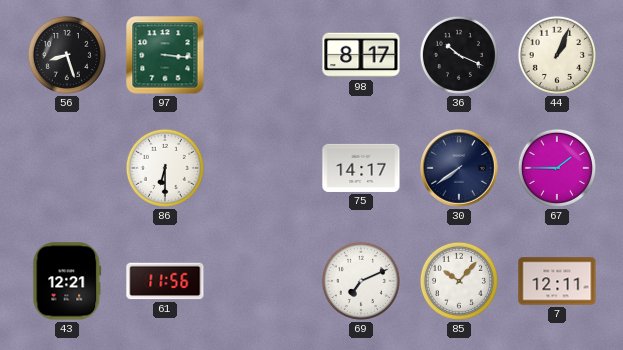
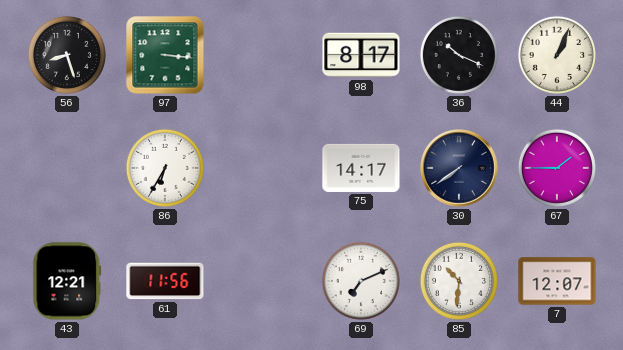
86: 6:30 -> 6:35
85: 10:07 -> 10:31
7: 12:11 -> 12:07
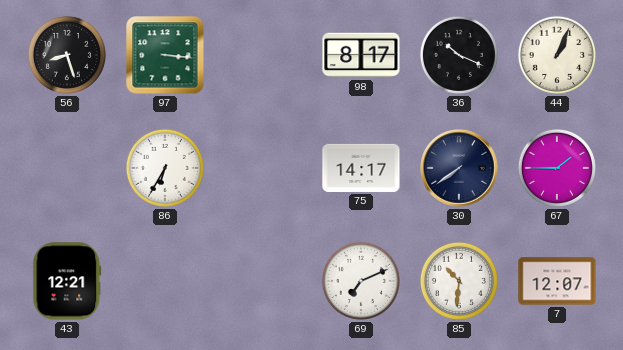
61: 11:56 -> none
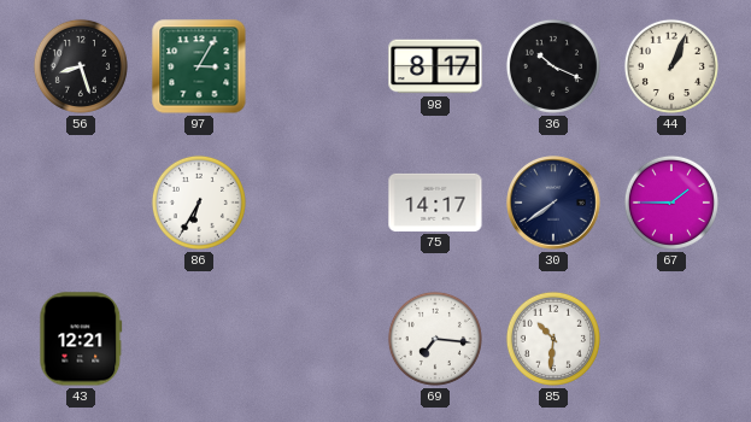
97: 3:16 -> 3:05
69: 7:11 -> 7:16
7: 12:07 -> none
